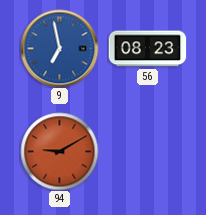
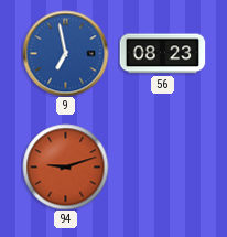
94: 9:10 -> 9:12
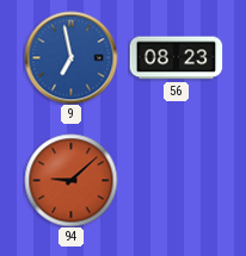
94: 9:12 -> 9:08
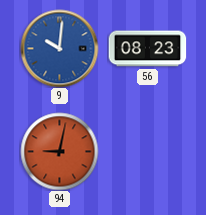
9: 6:58 -> 10:01
94: 9:08 -> 9:02
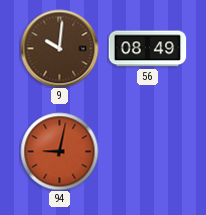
9 dial: blue -> brown
56: 08:23 -> 08:49
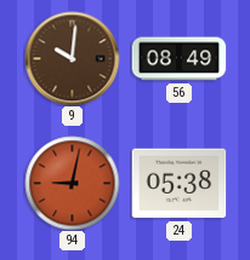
24: none -> 05:38
